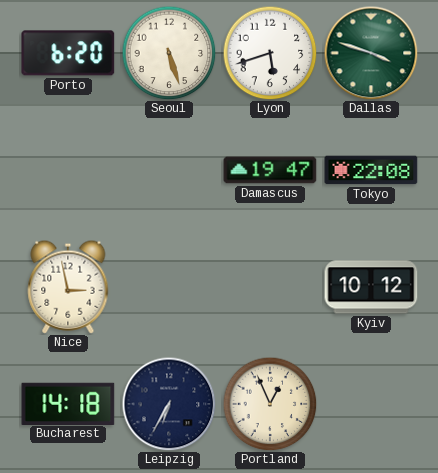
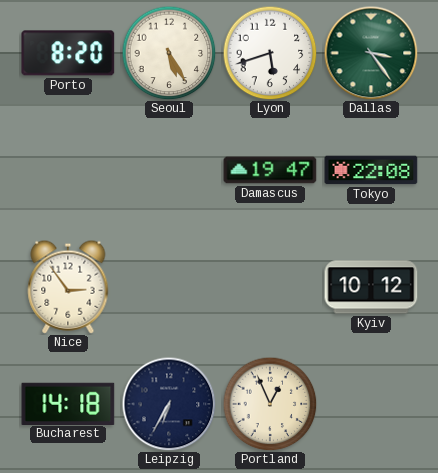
Porto: 6:20 -> 8:20
Seoul: 5:27 -> 5:25
Dallas: 3:48 -> 3:24
Nice: 2:58 -> 2:54
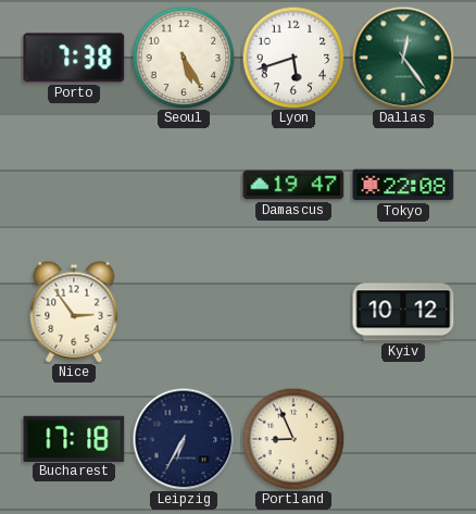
Porto: 8:20 -> 7:38
Dallas: 3:24 -> 12:24
Bucharest: 14:18 -> 17:18
Portland: 12:56 -> 8:56
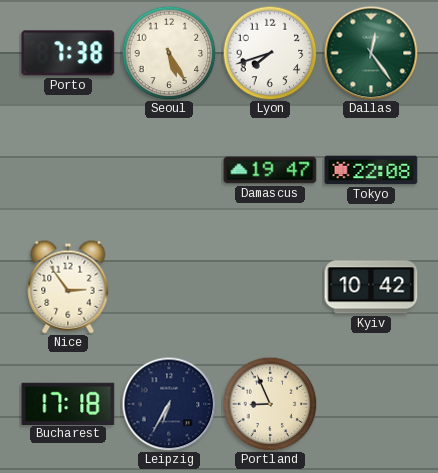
Lyon: 5:42 -> 7:42
Kyiv: 10:12 -> 10:42
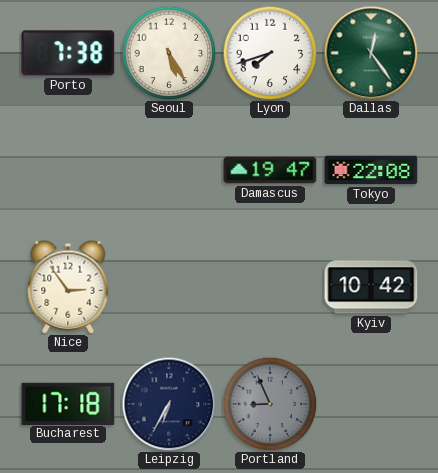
Portland dial: cream -> grey
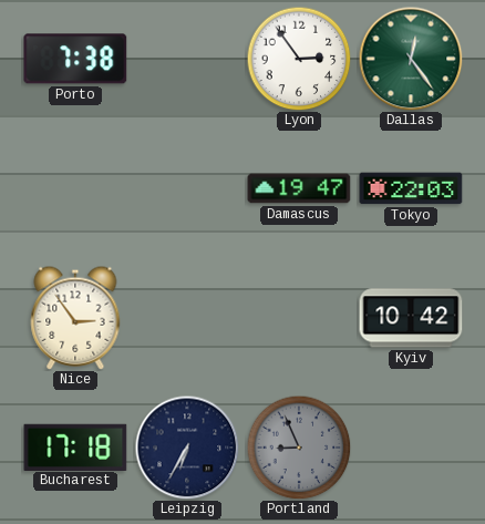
Seoul: 5:25 -> none
Lyon: 7:42 -> 2:54
Tokyo: 22:08 -> 22:03
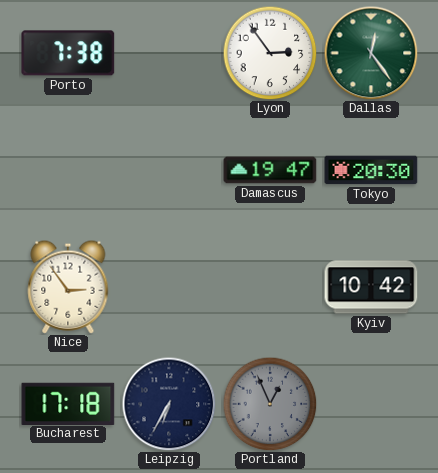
Tokyo: 22:03 -> 20:30
Portland: 8:56 -> 12:56
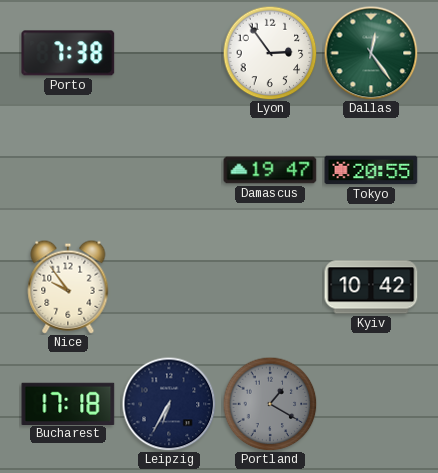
Tokyo: 20:30 -> 20:55
Nice: 2:54 -> 9:54
Portland: 12:56 -> 1:20
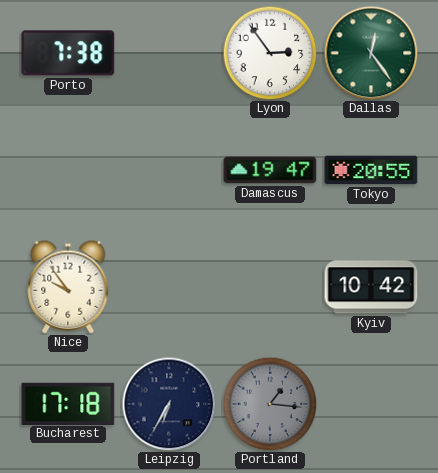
Portland: 1:20 -> 1:16
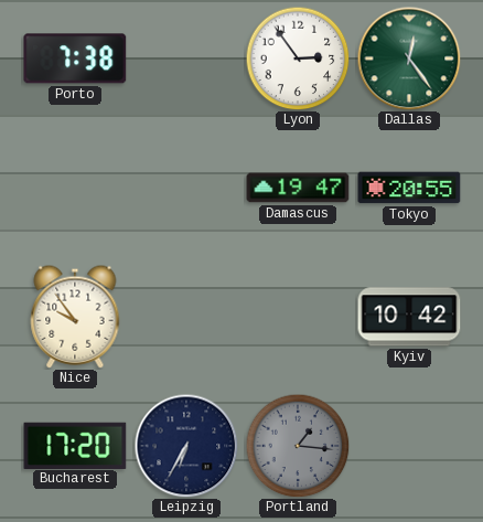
Bucharest: 17:18 -> 17:20
